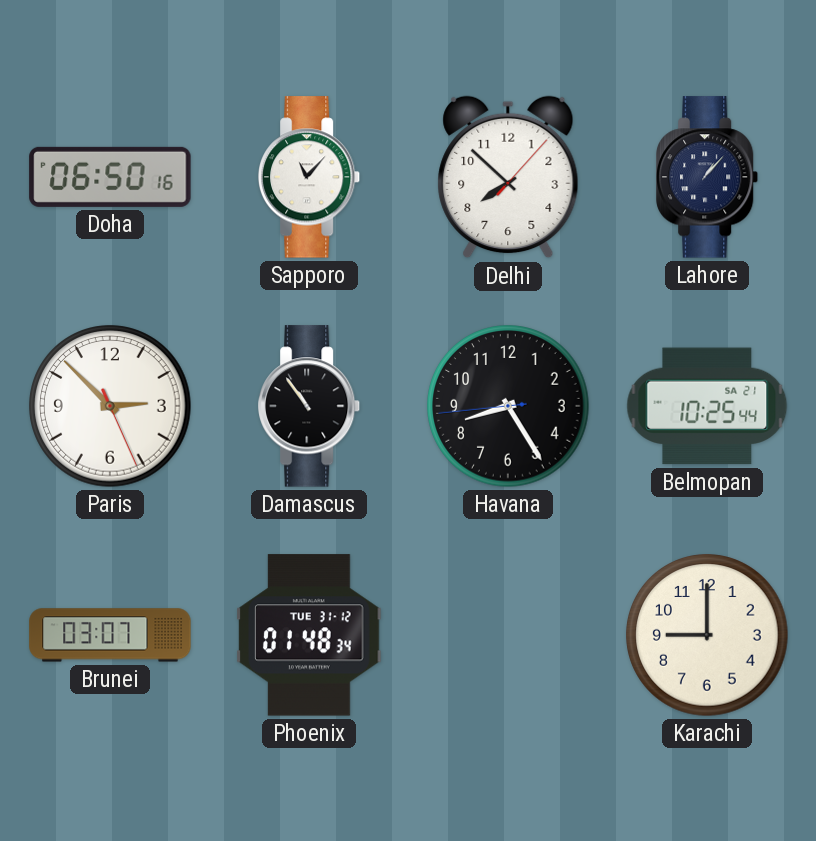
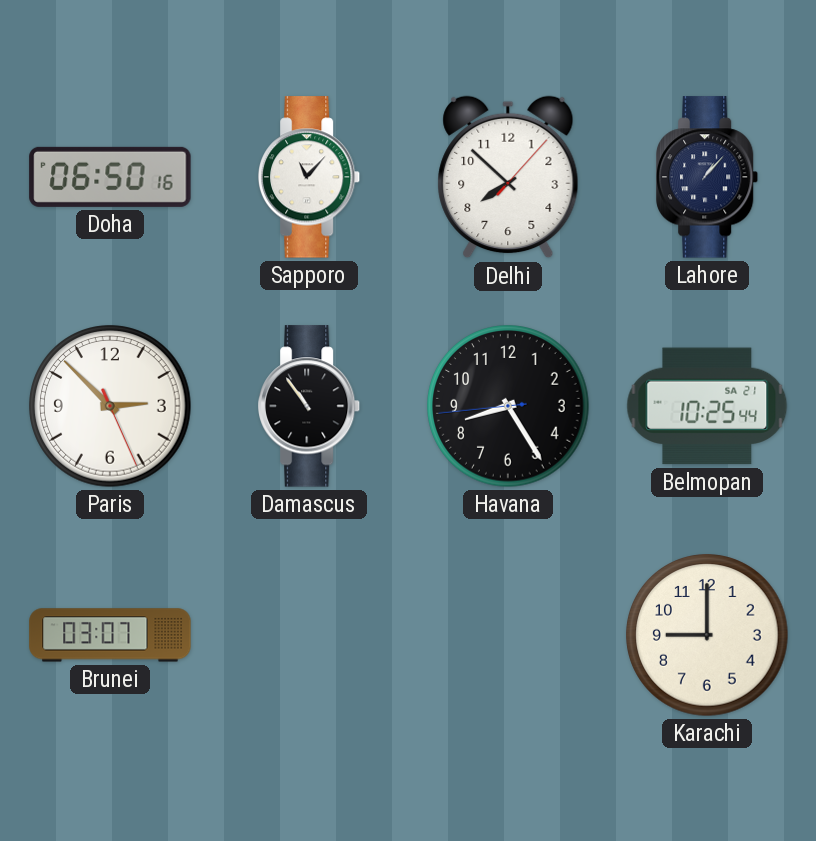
Phoenix: 01:48 -> none
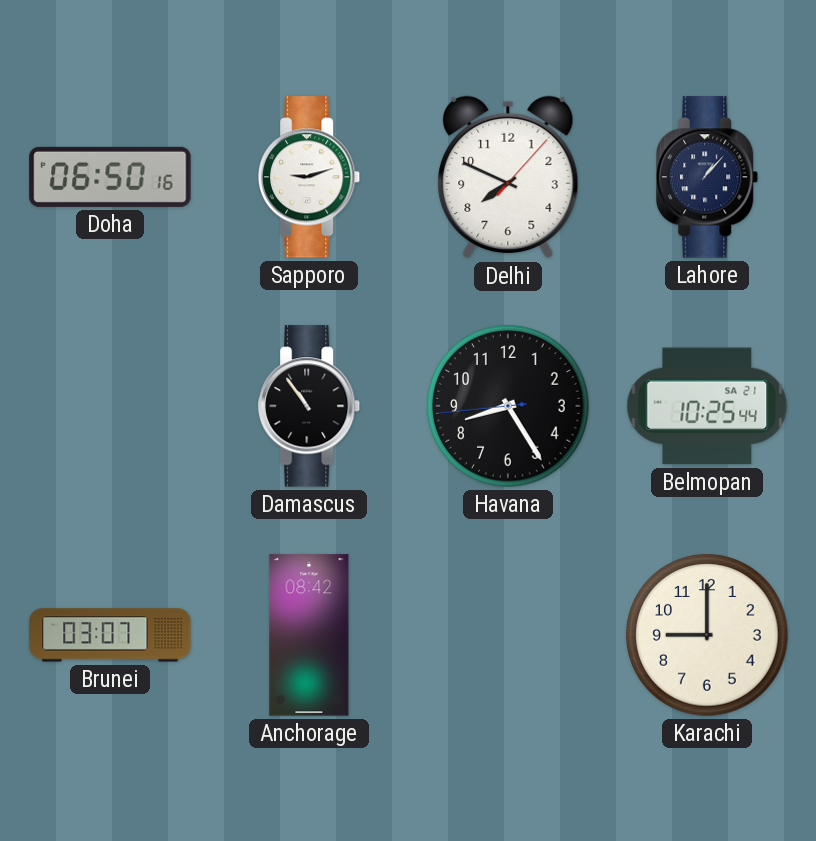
Sapporo: 11:07 -> 9:12
Delhi: 7:52 -> 7:49
Paris: 2:52 -> none
Anchorage: none -> 08:42
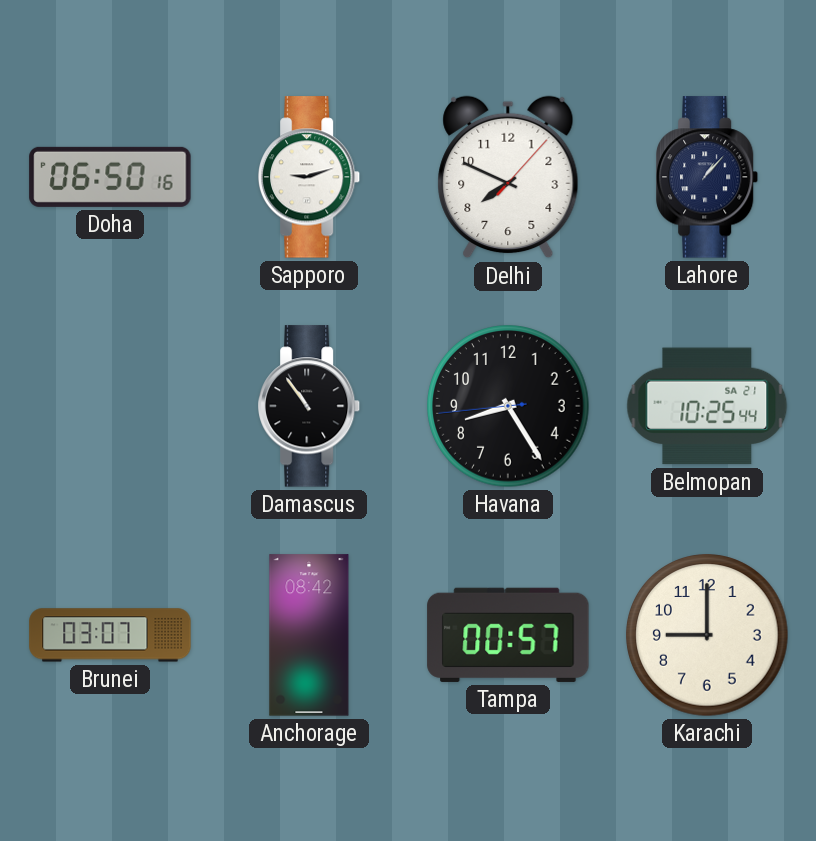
Tampa: none -> 00:57
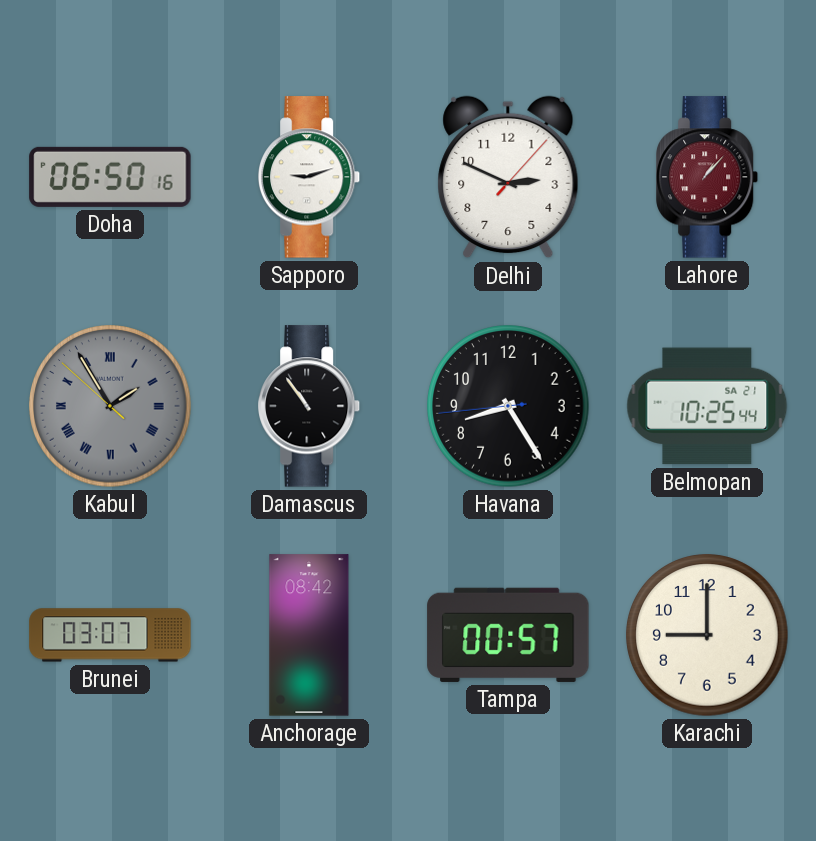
Delhi: 7:49 -> 2:49
Lahore dial: navy -> burgundy
Kabul: none -> 1:54
